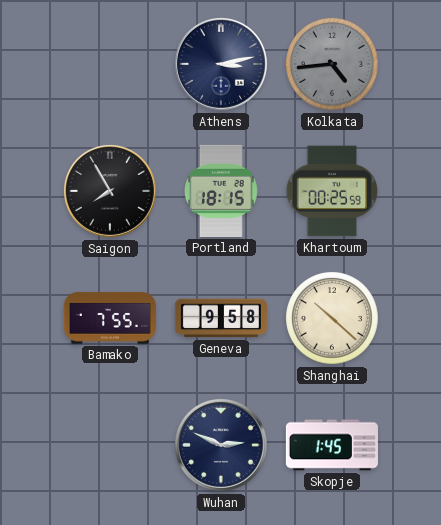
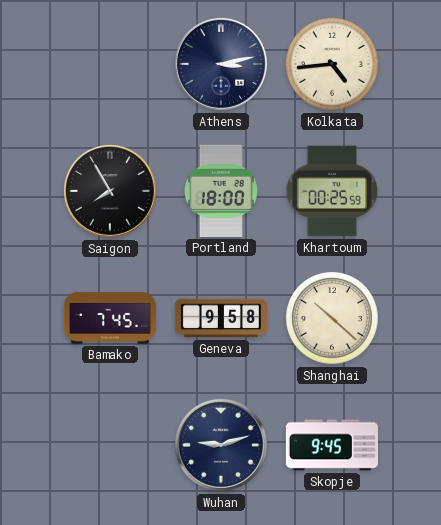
Kolkata dial: grey -> cream
Portland: 18:15 -> 18:00
Bamako: 7:55 -> 7:45
Wuhan: 2:49 -> 9:12
Skopje: 1:45 -> 9:45
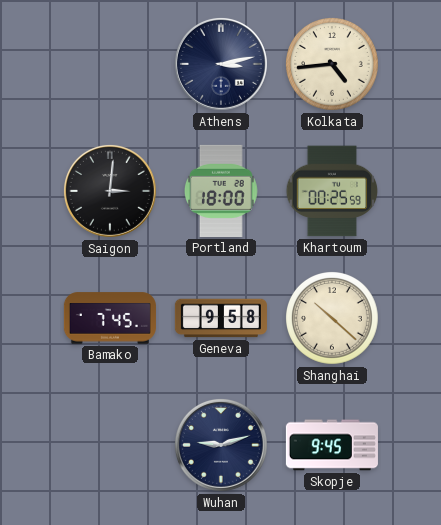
Saigon: 7:55 -> 3:01
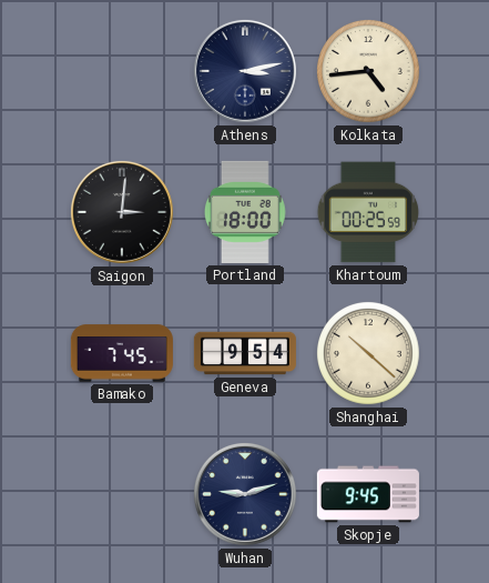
Geneva: 9:58 -> 9:54
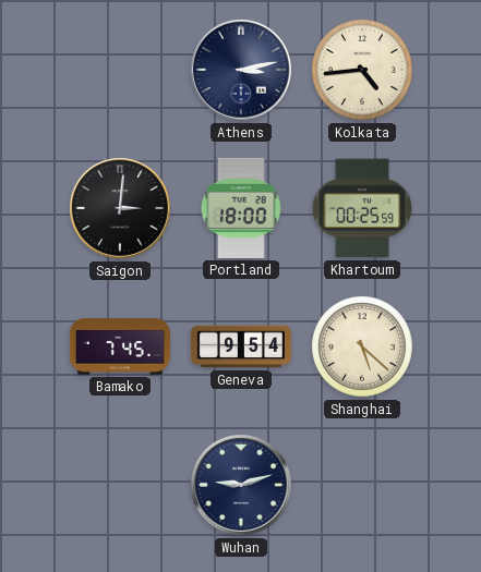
Shanghai: 10:22 -> 5:22
Skopje: 9:45 -> none
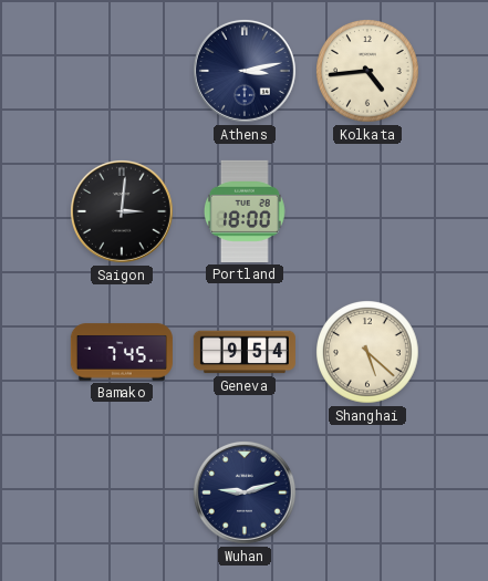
Khartoum: 00:25 -> none
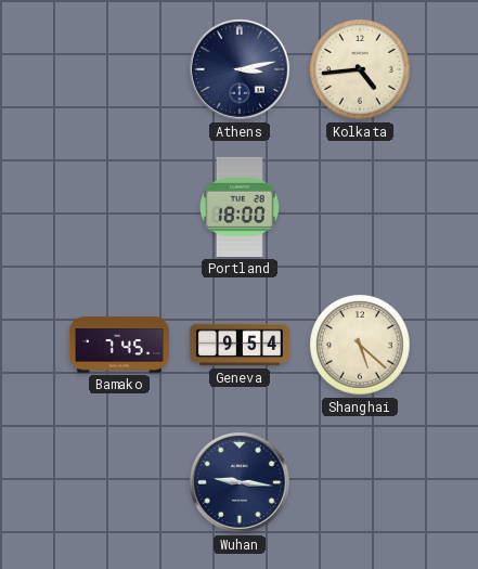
Saigon: 3:01 -> none
Wuhan: 9:12 -> 9:16
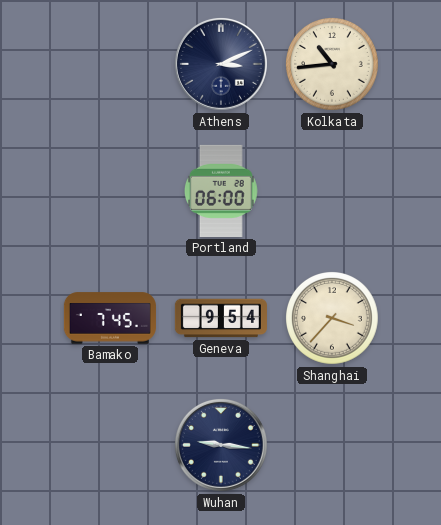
Athens: 3:13 -> 3:11
Kolkata: 4:44 -> 10:44
Portland: 18:00 -> 06:00
Shanghai: 5:22 -> 3:37
